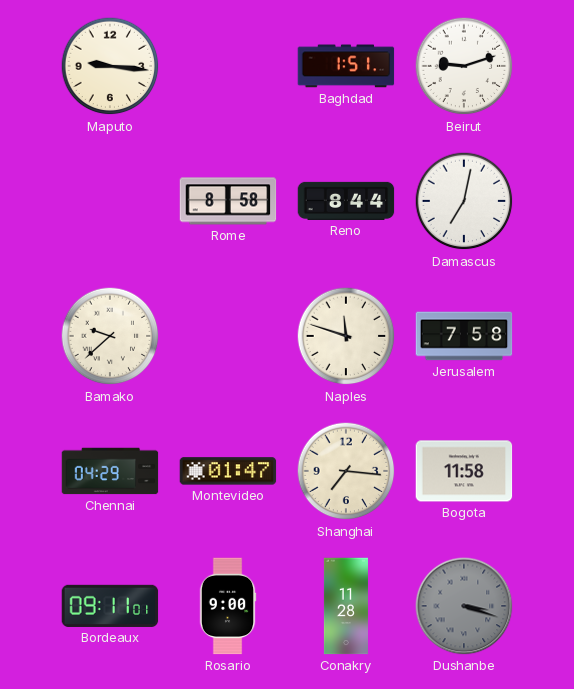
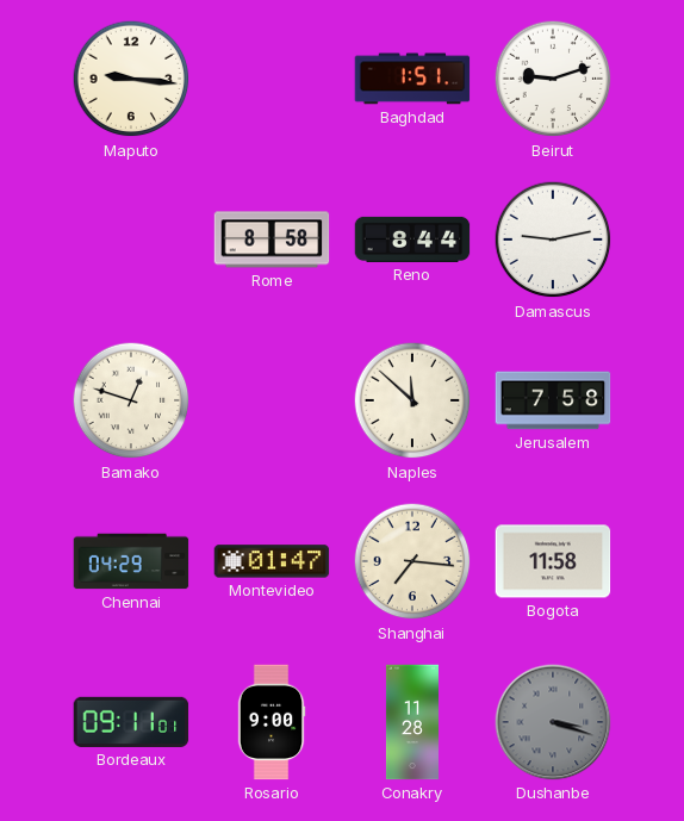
Damascus: 7:02 -> 9:13
Bamako: 9:38 -> 12:48
Naples: 11:48 -> 11:52
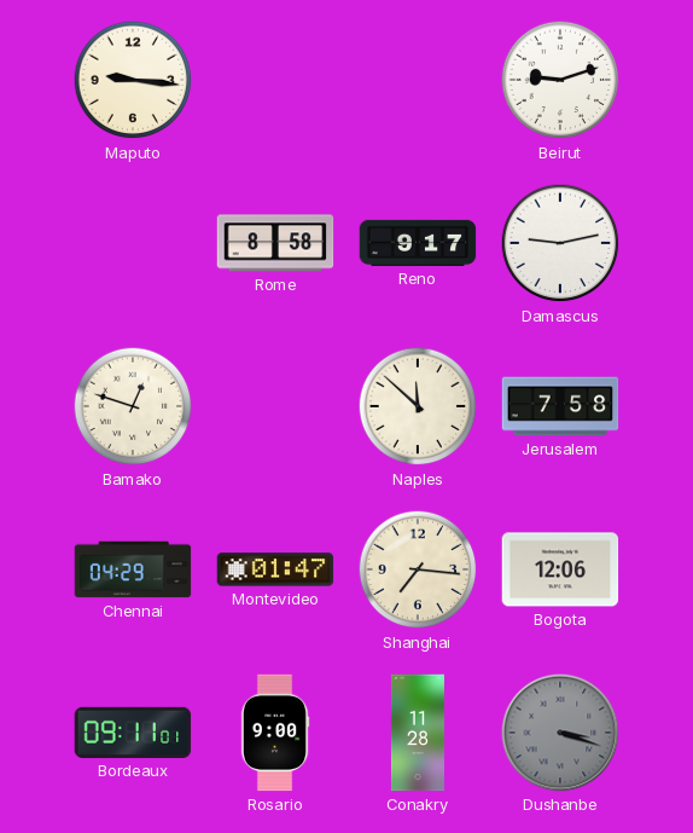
Baghdad: 1:51 -> none
Reno: 8:44 -> 9:17
Bogota: 11:58 -> 12:06
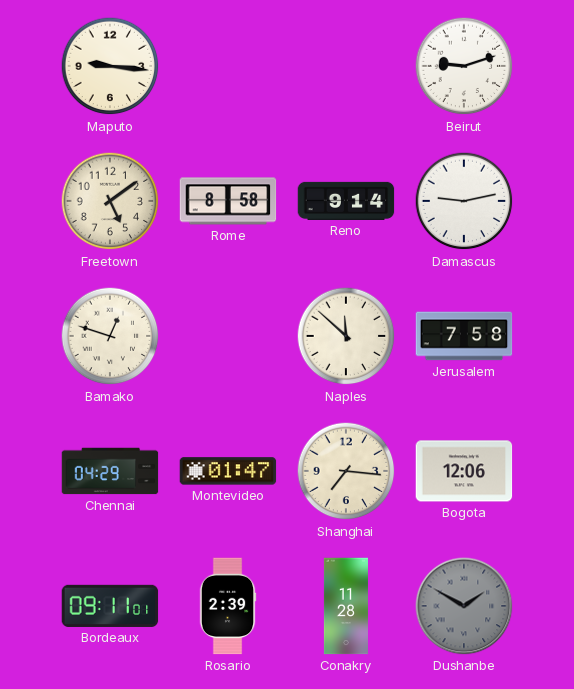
Freetown: none -> 5:09
Reno: 9:17 -> 9:14
Rosario: 9:00 -> 2:39
Dushanbe: 3:18 -> 1:50
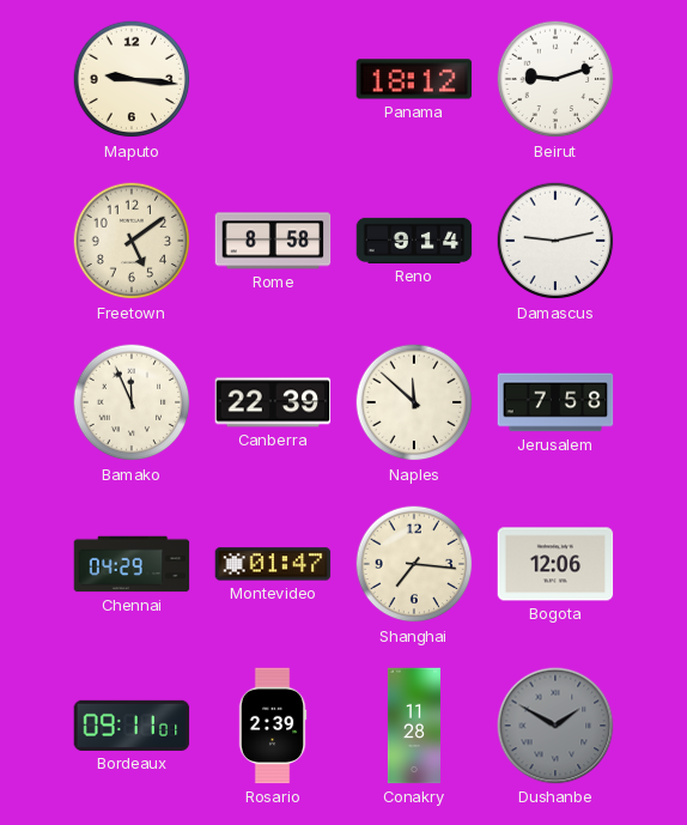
Panama: none -> 18:12
Bamako: 12:48 -> 11:56
Canberra: none -> 22:39
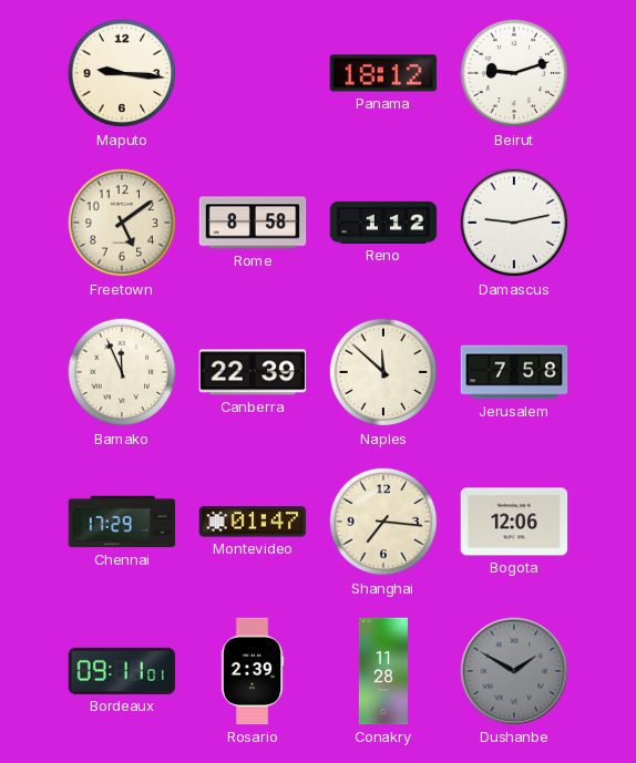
Reno: 9:14 -> 1:12
Chennai: 04:29 -> 17:29
